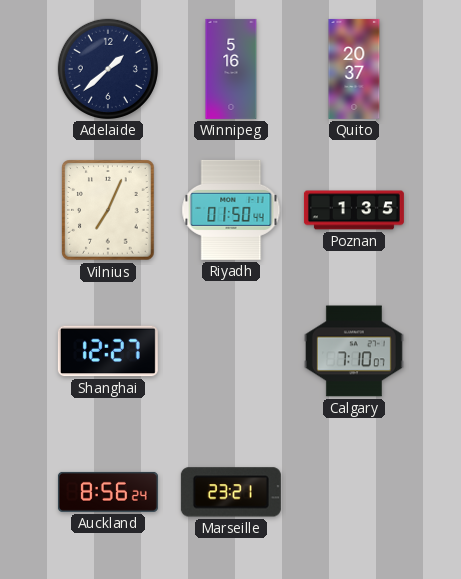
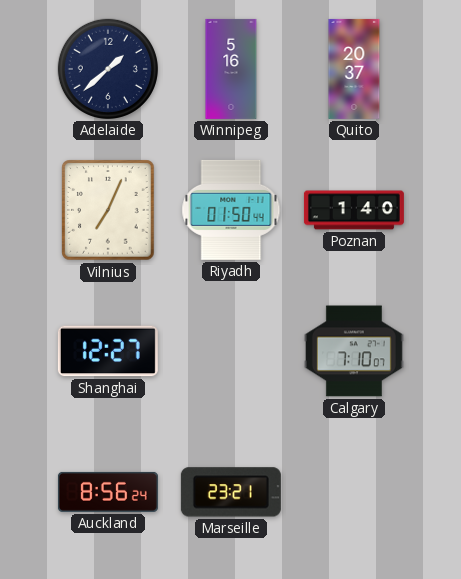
Poznan: 1:35 -> 1:40
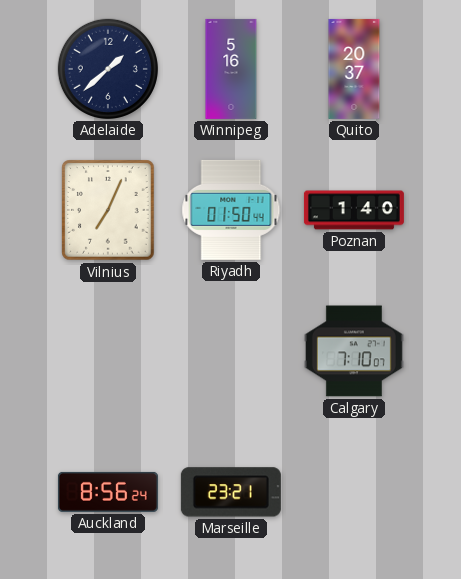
Shanghai: 12:27 -> none
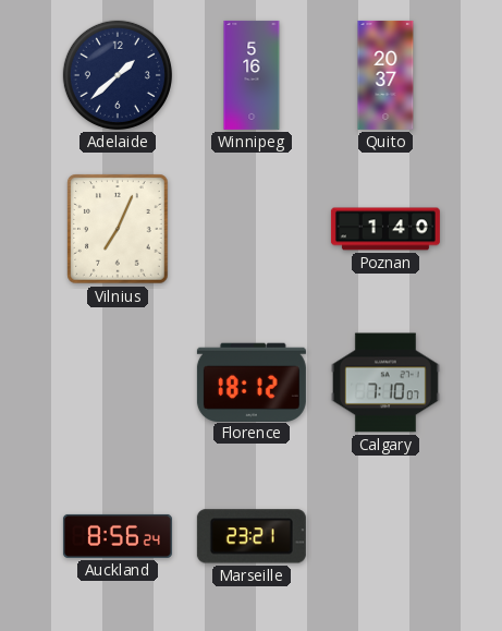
Riyadh: 01:50 -> none
Florence: none -> 18:12
